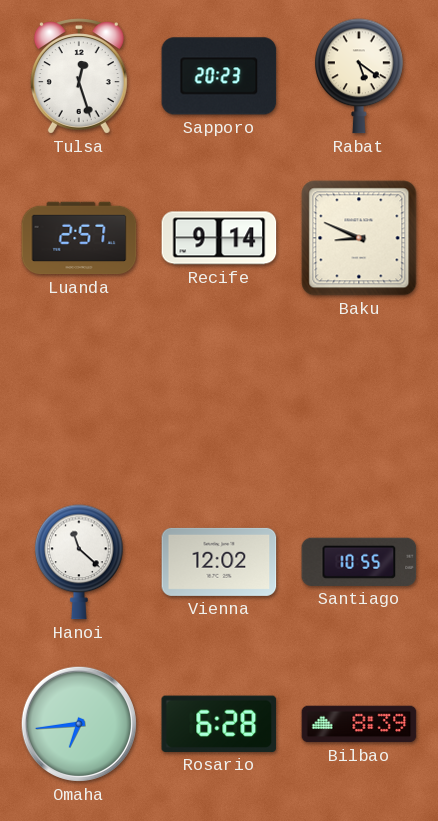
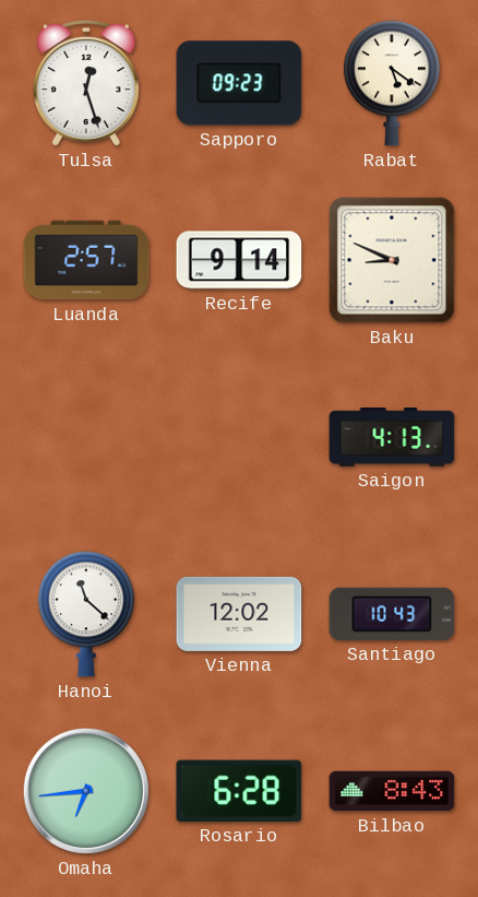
Sapporo: 20:23 -> 09:23
Saigon: none -> 4:13
Santiago: 10:55 -> 10:43
Bilbao: 8:39 -> 8:43
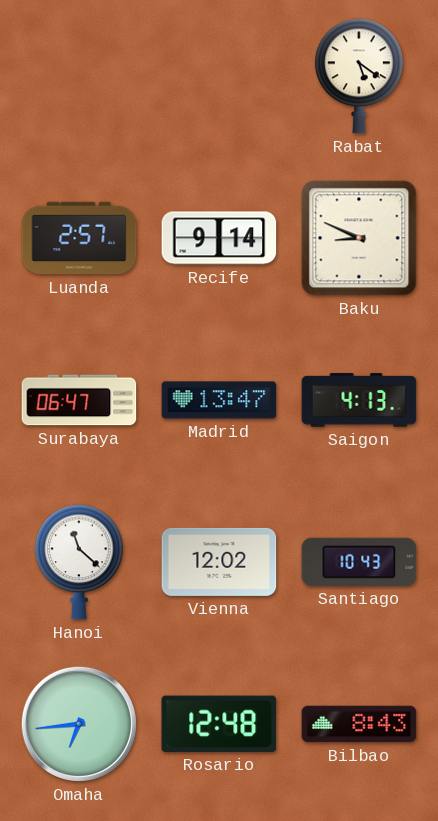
Tulsa: 12:27 -> none
Sapporo: 09:23 -> none
Surabaya: none -> 06:47
Madrid: none -> 13:47
Rosario: 6:28 -> 12:48
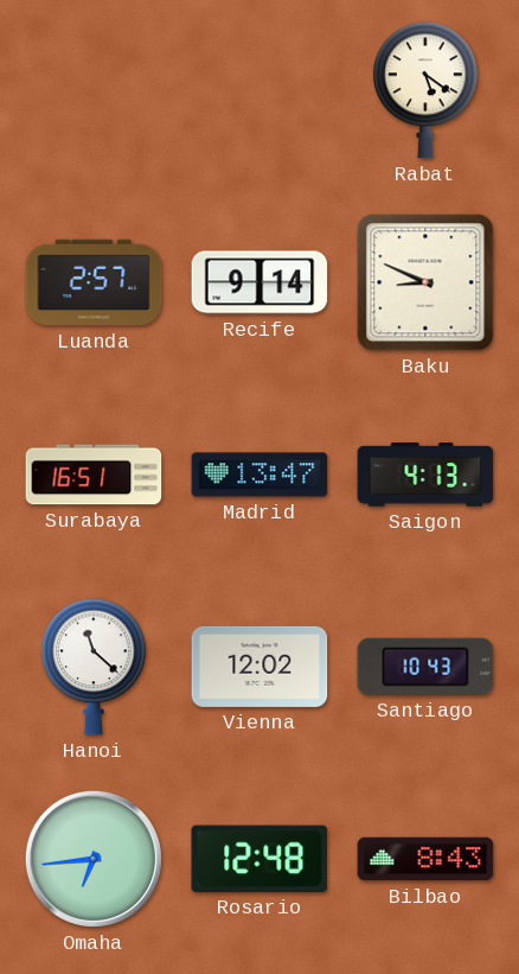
Surabaya: 06:47 -> 16:51
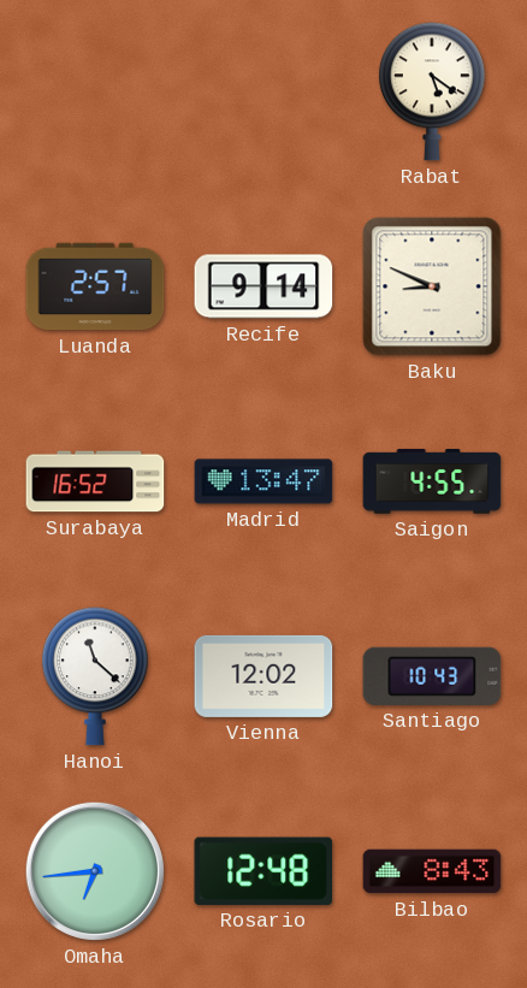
Surabaya: 16:51 -> 16:52
Saigon: 4:13 -> 4:55
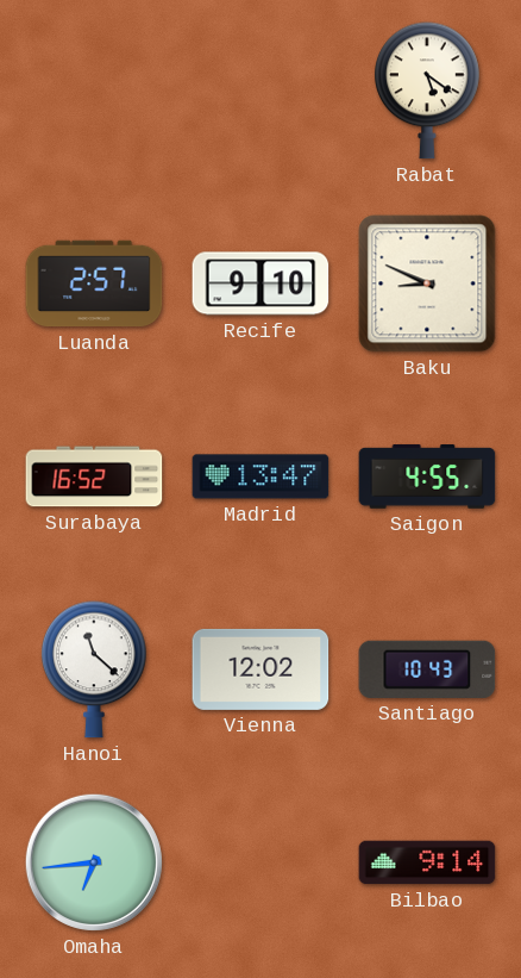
Recife: 9:14 -> 9:10
Rosario: 12:48 -> none
Bilbao: 8:43 -> 9:14
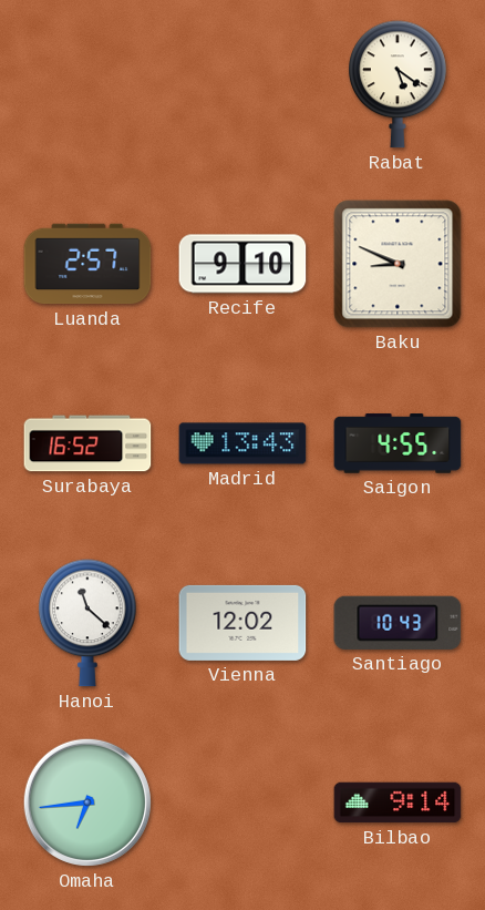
Madrid: 13:47 -> 13:43
